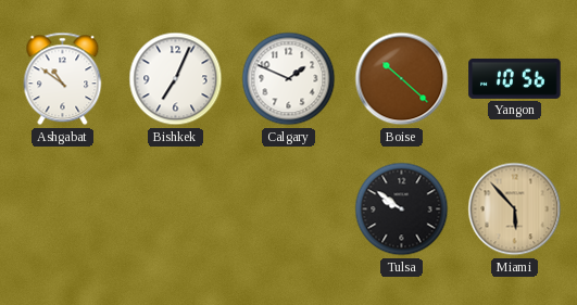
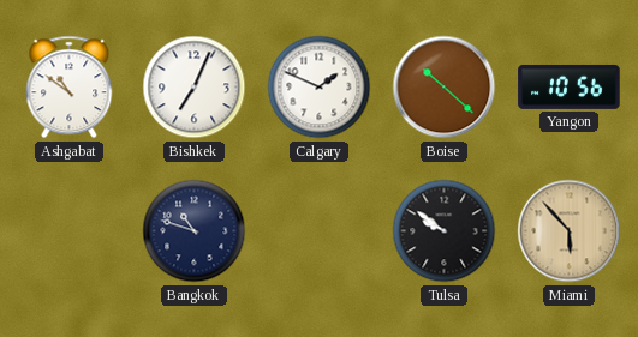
Bangkok: none -> 10:48
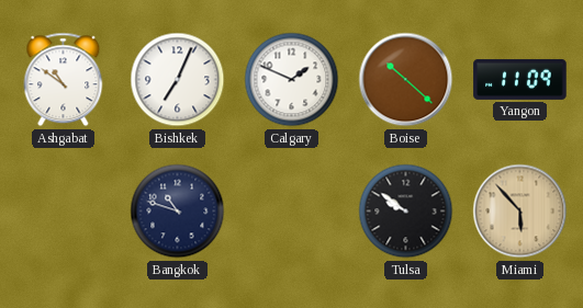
Yangon: 10:56 -> 11:09
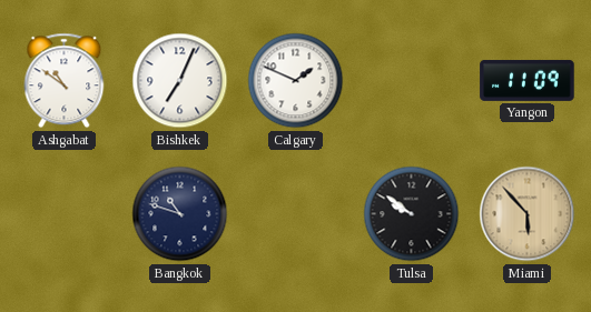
Boise: 10:22 -> none
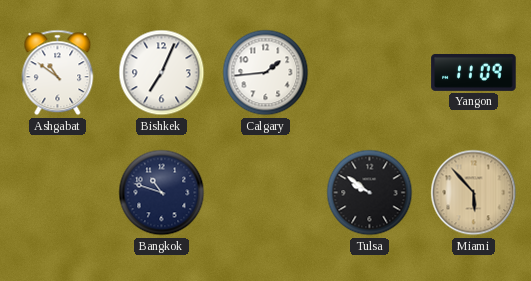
Calgary: 1:49 -> 1:44
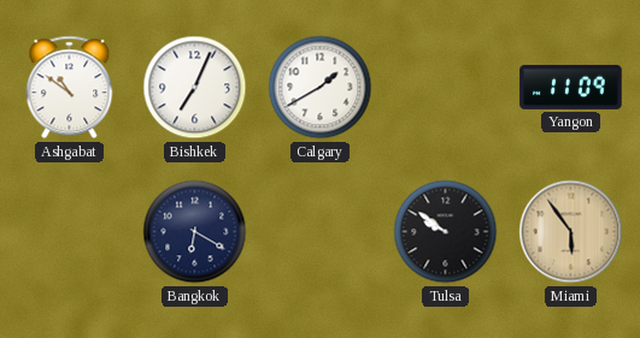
Calgary: 1:44 -> 1:40
Bangkok: 10:48 -> 6:20
Miami: 5:53 -> 5:54
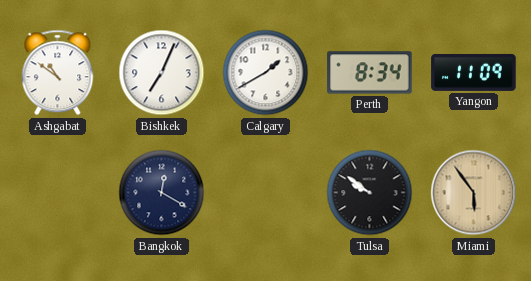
Perth: none -> 8:34
Bangkok: 6:20 -> 12:20
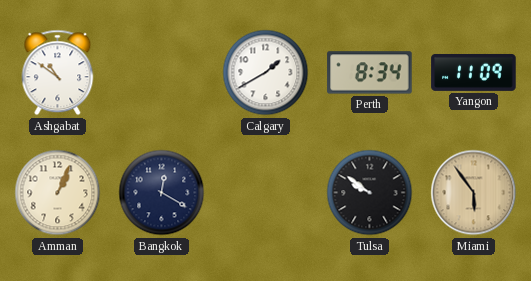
Bishkek: 7:04 -> none
Amman: none -> 1:04
